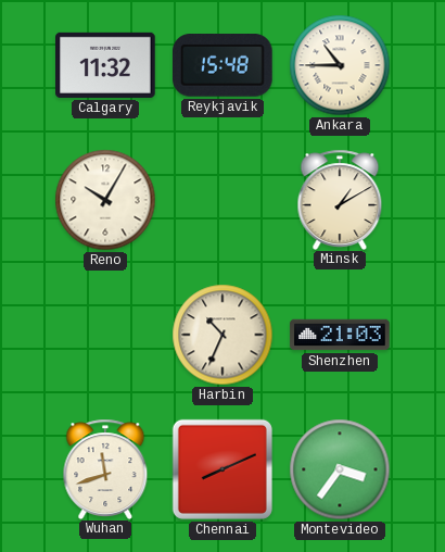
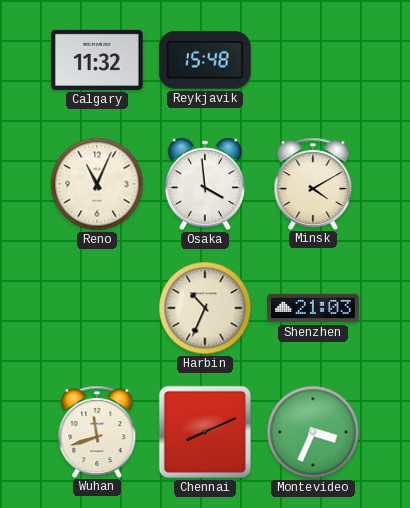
Ankara: 10:45 -> none
Reno: 10:05 -> 11:04
Osaka: none -> 3:59
Minsk: 1:10 -> 4:10
Montevideo: 3:36 -> 3:34
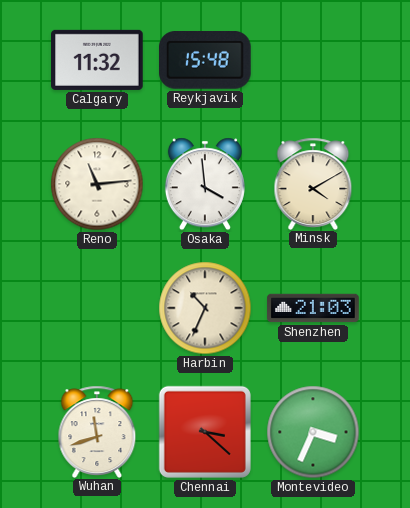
Reno: 11:04 -> 11:14
Chennai: 8:11 -> 3:22
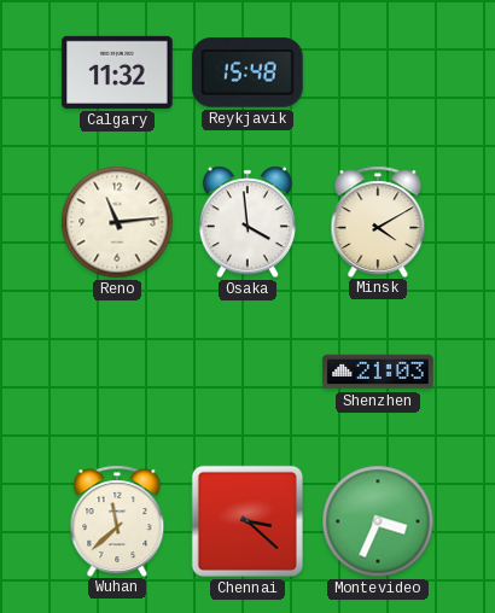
Harbin: 10:34 -> none
Wuhan: 11:42 -> 11:38
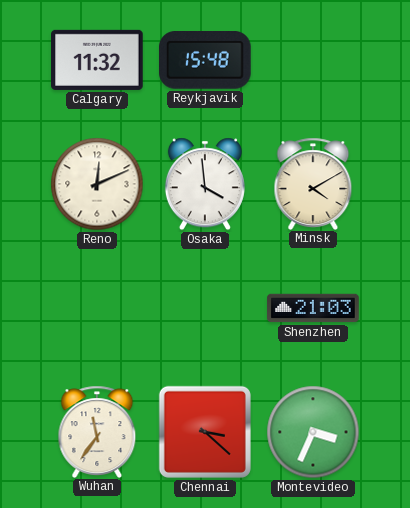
Reno: 11:14 -> 12:11
Wuhan: 11:38 -> 11:36
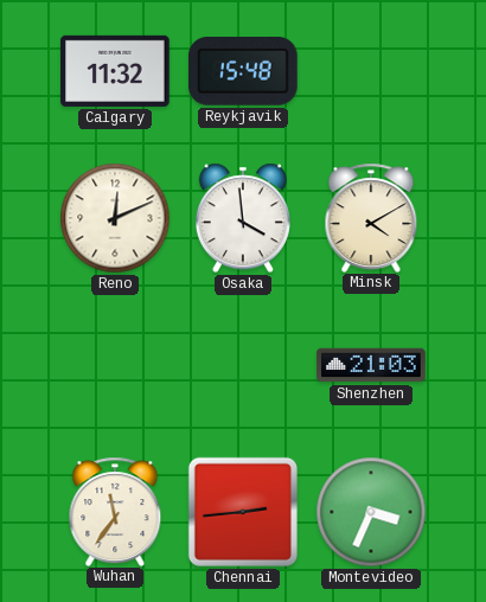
Chennai: 3:22 -> 2:44
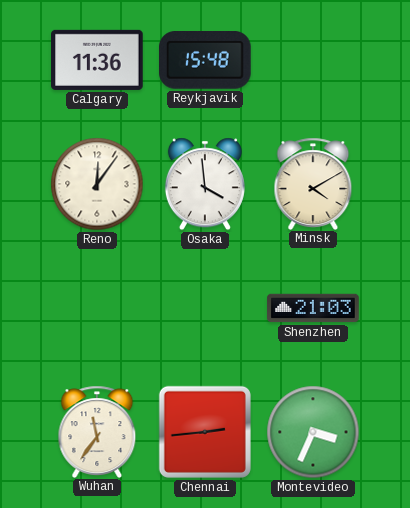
Calgary: 11:32 -> 11:36
Reno: 12:11 -> 12:06
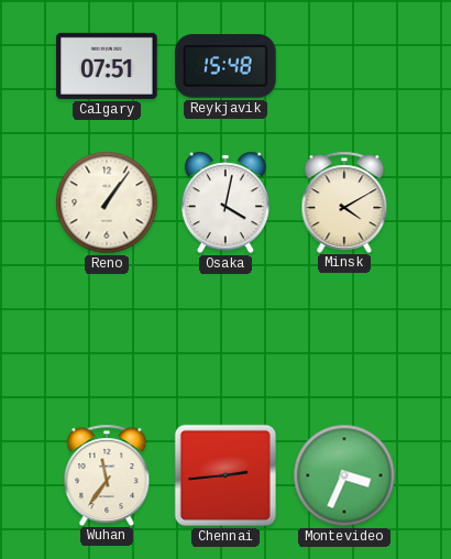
Calgary: 11:36 -> 07:51
Reno: 12:06 -> 1:06
Osaka: 3:59 -> 4:02
Shenzhen: 21:03 -> none
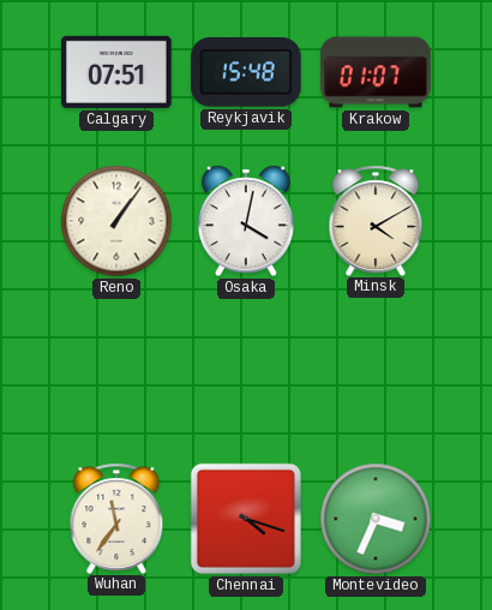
Krakow: none -> 01:07
Chennai: 2:44 -> 4:18
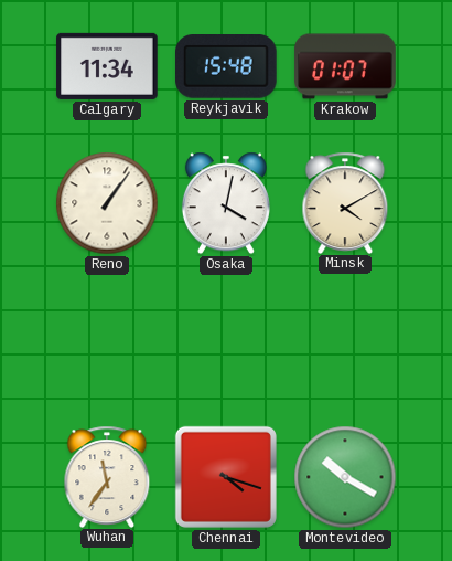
Calgary: 07:51 -> 11:34
Montevideo: 3:34 -> 10:20
